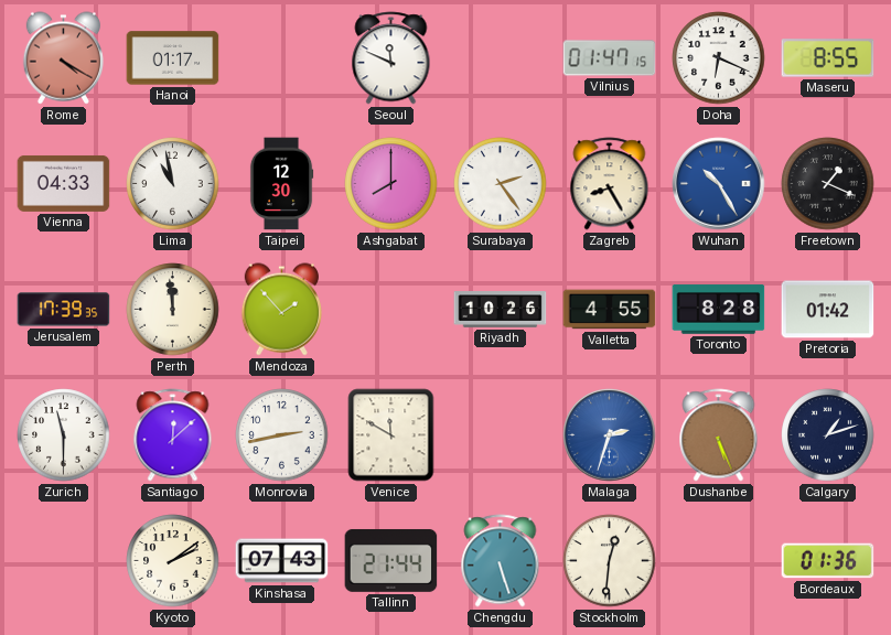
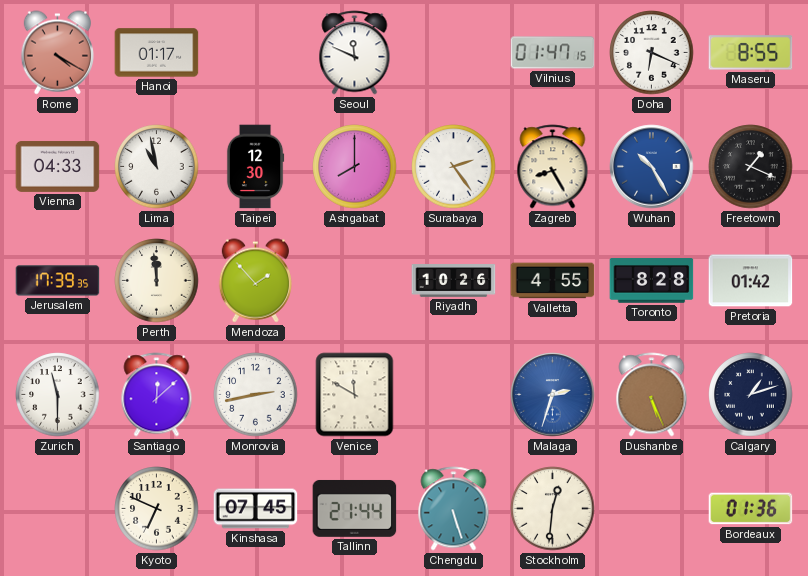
Kyoto: 2:09 -> 6:49
Kinshasa: 07:43 -> 07:45
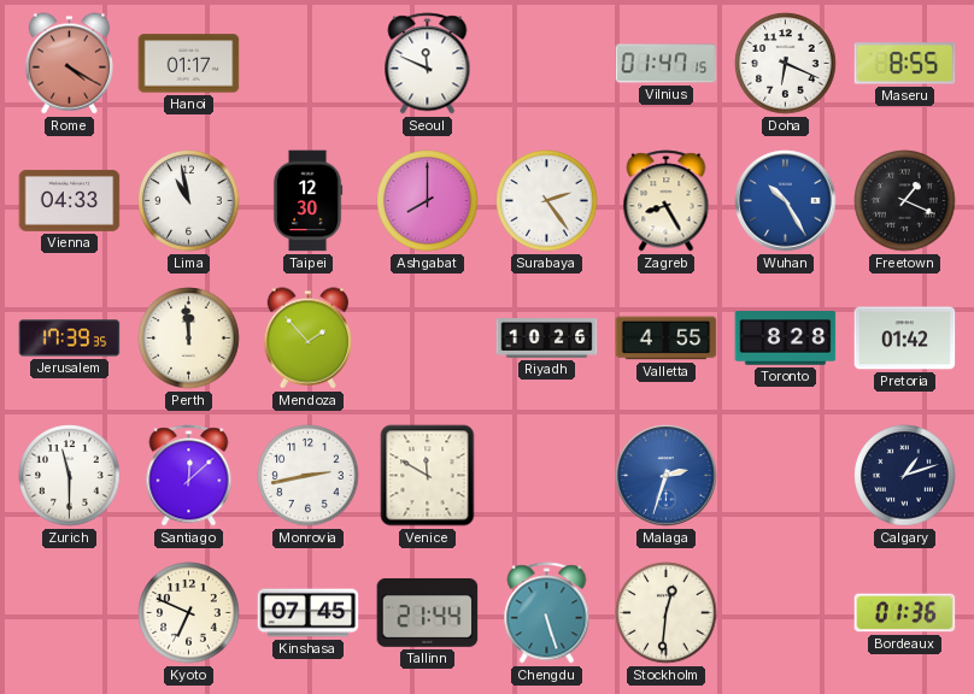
Dushanbe: 5:26 -> none
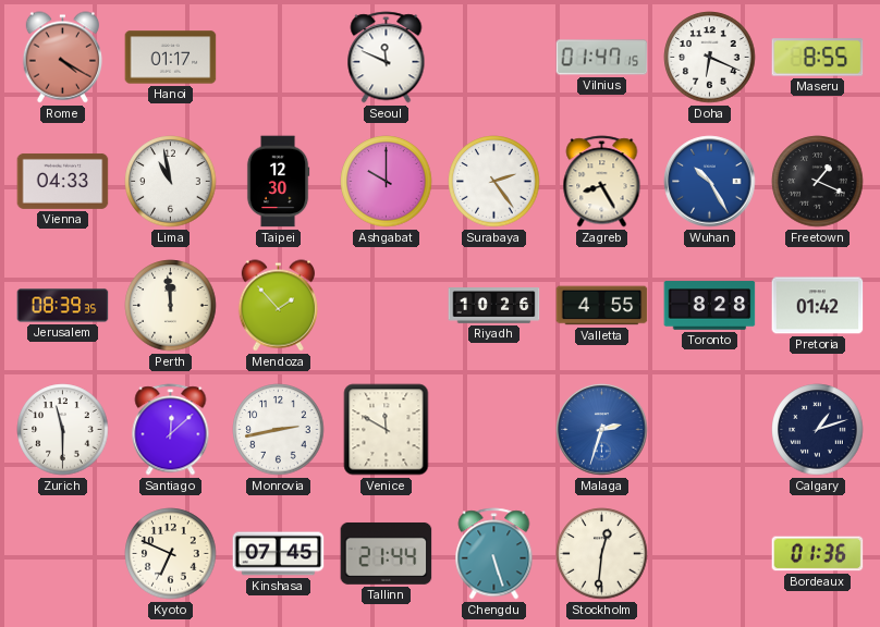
Ashgabat: 8:00 -> 10:00
Jerusalem: 17:39 -> 08:39
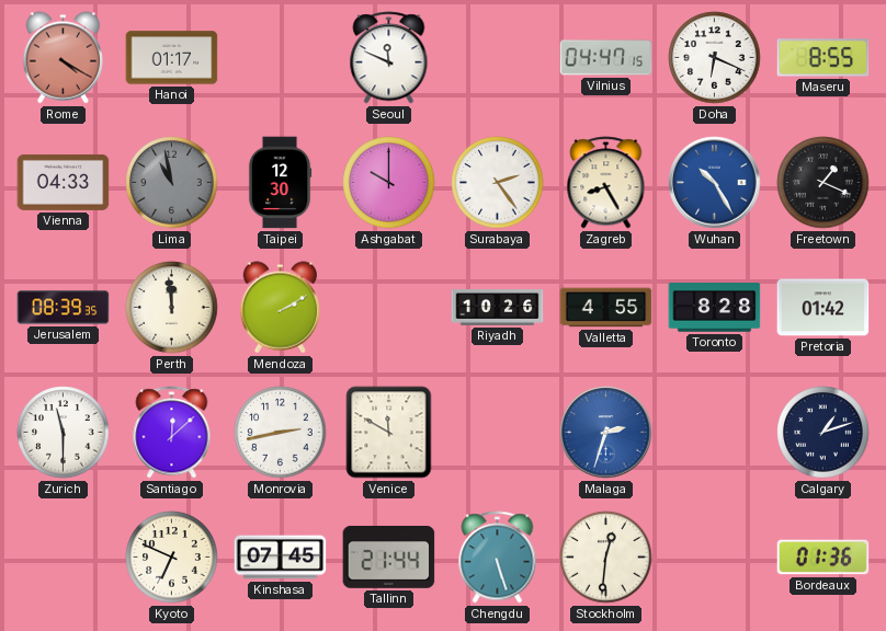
Vilnius: 01:47 -> 04:47
Lima dial: white -> grey
Mendoza: 1:53 -> 2:10
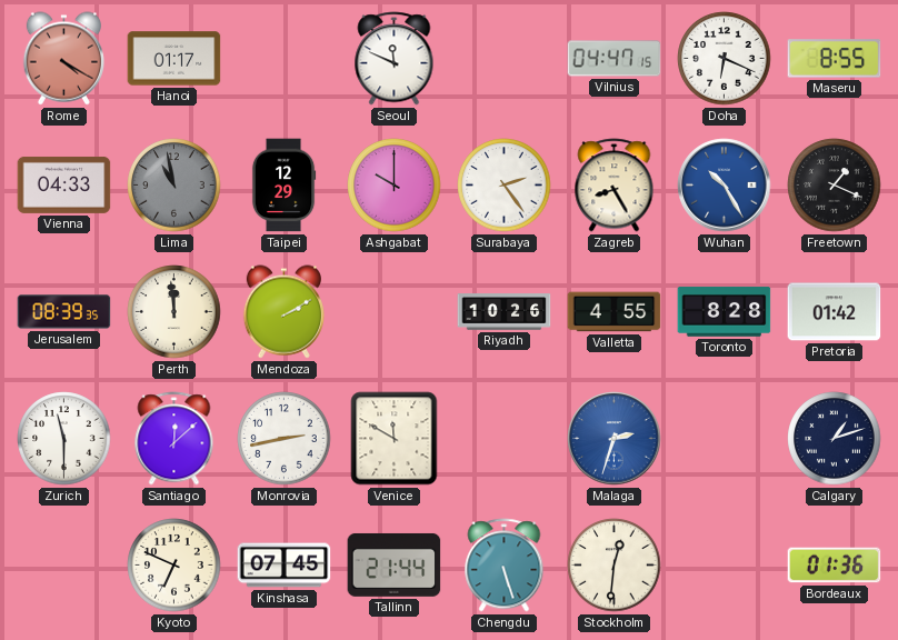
Taipei: 12:30 -> 12:29
